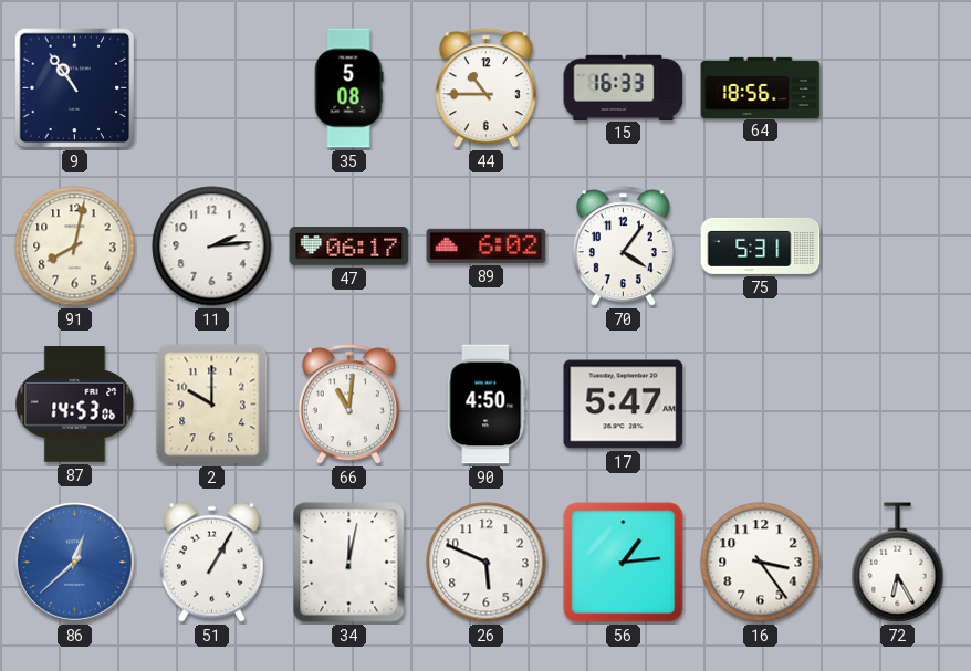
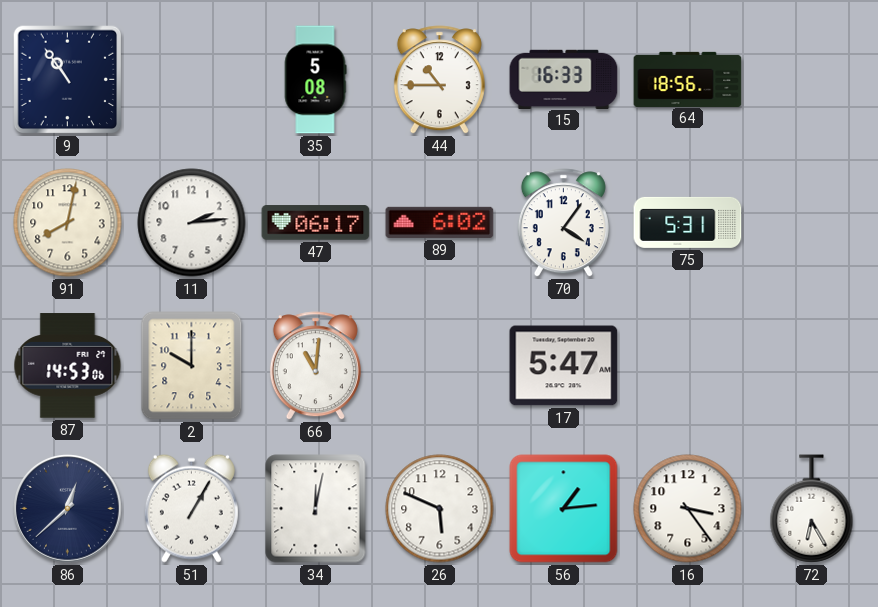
90: 4:50 -> none
86 dial: blue -> navy
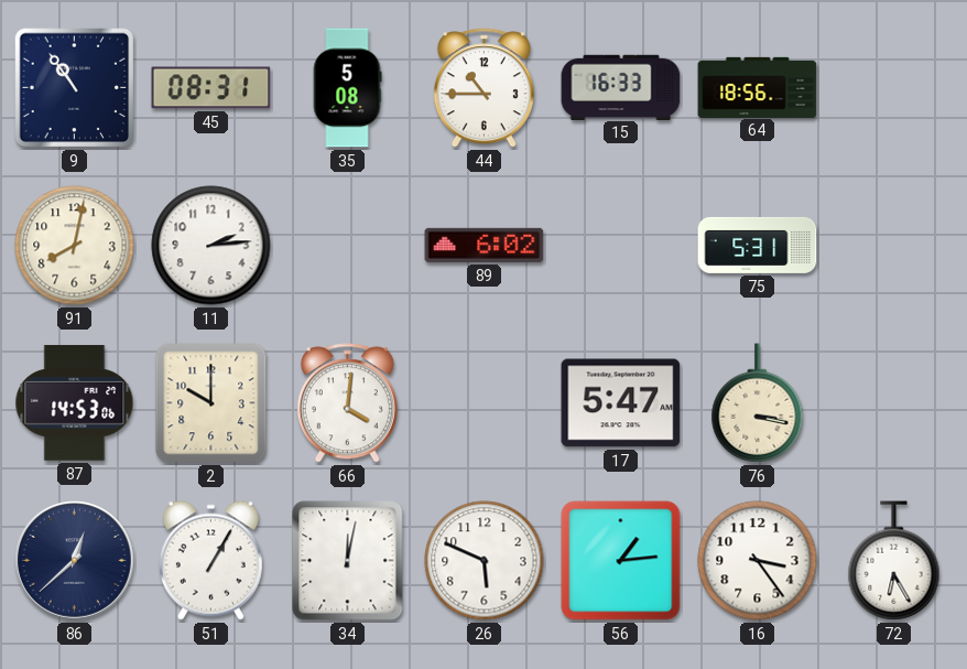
45: none -> 08:31
47: 06:17 -> none
70: 4:06 -> none
66: 11:01 -> 4:01
76: none -> 3:17
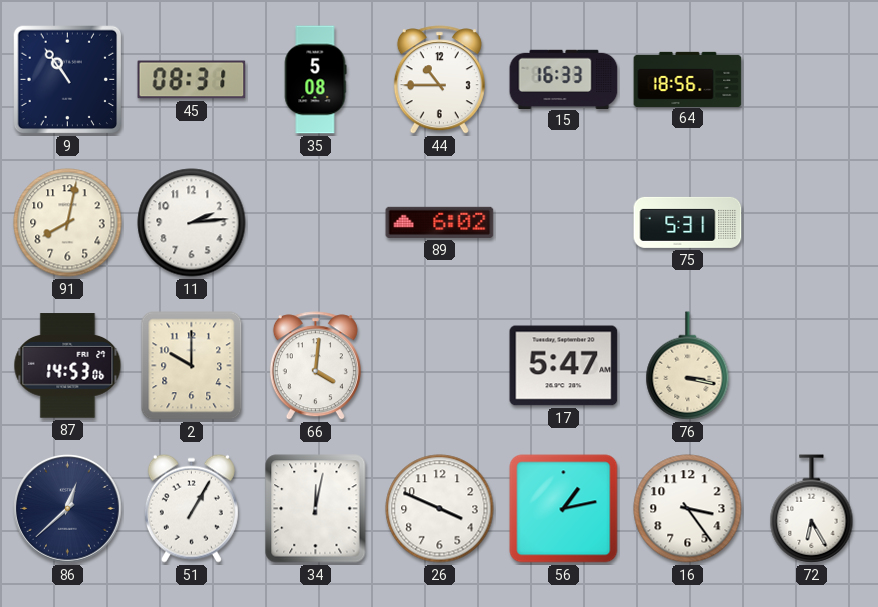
26: 5:49 -> 3:49
56: 1:14 -> 1:13
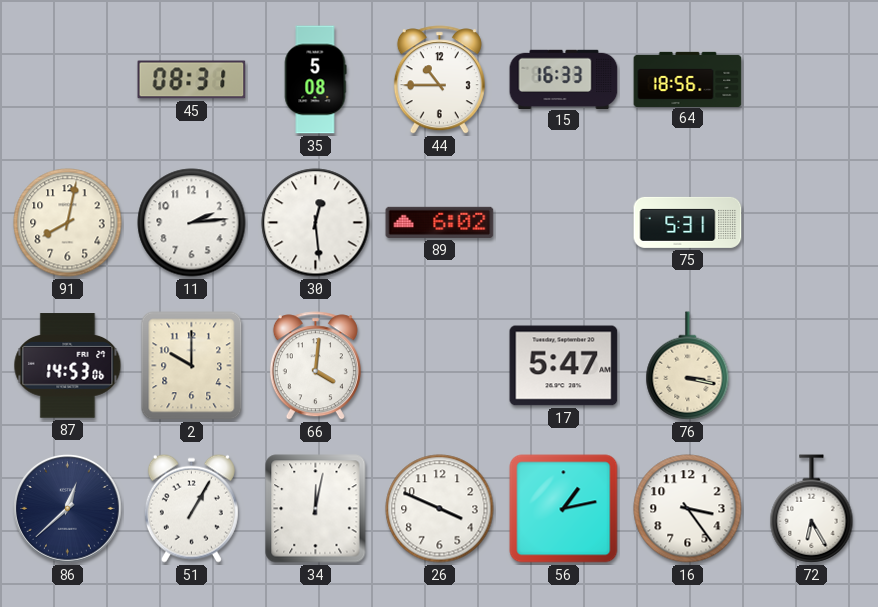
9: 10:54 -> none
30: none -> 12:29
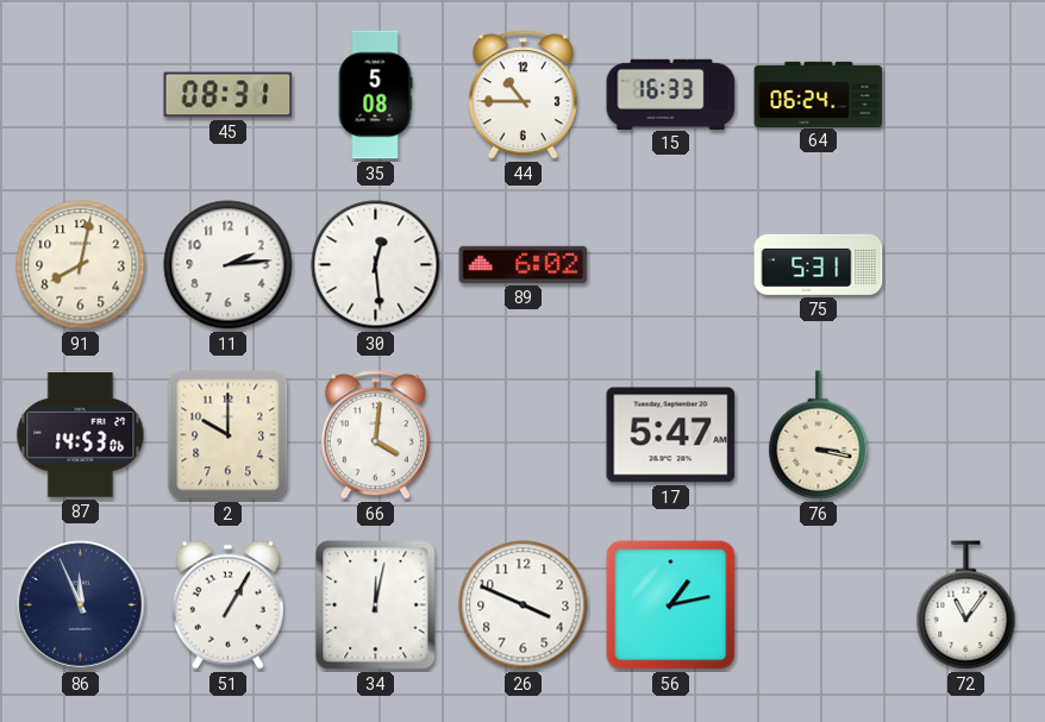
64: 18:56 -> 06:24
86: 12:38 -> 11:56
16: 3:24 -> none
72: 6:25 -> 11:06
